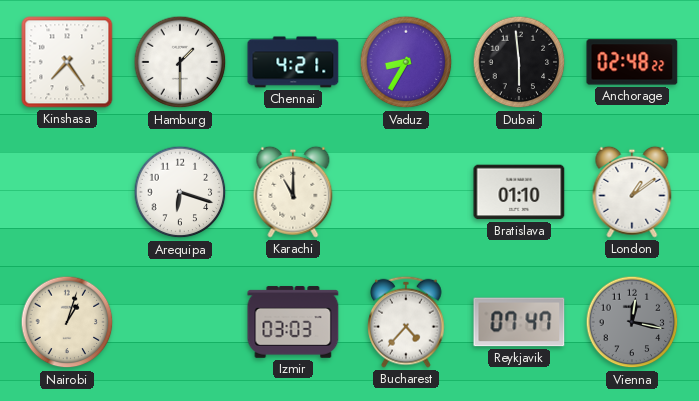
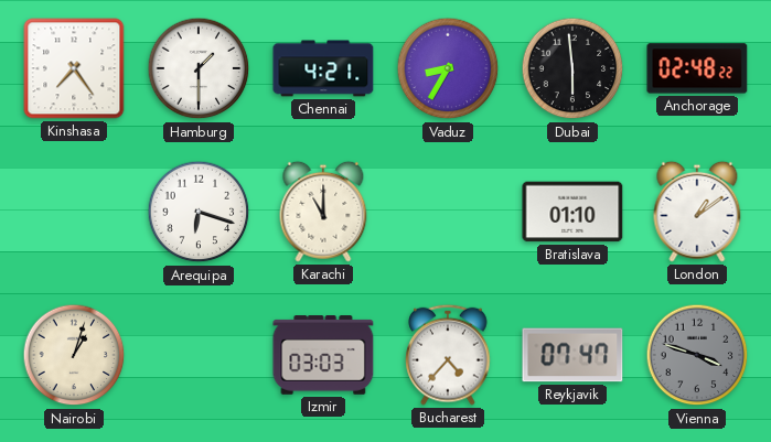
Vienna: 12:17 -> 3:48
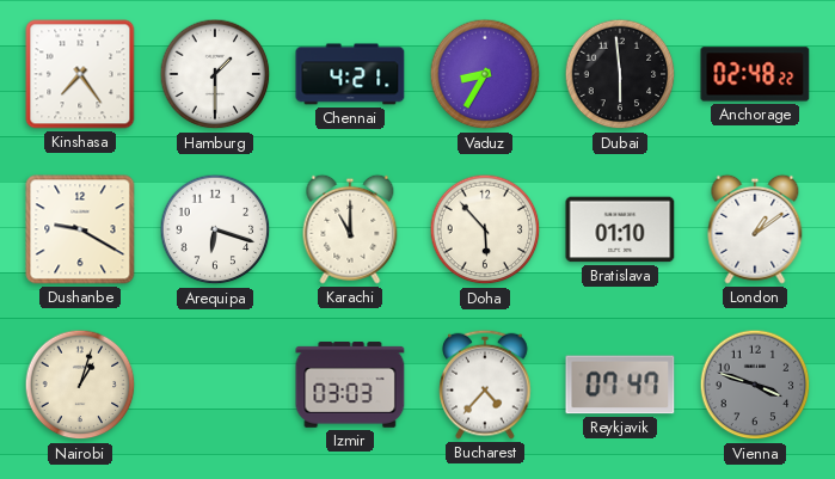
Dushanbe: none -> 9:20
Doha: none -> 5:53
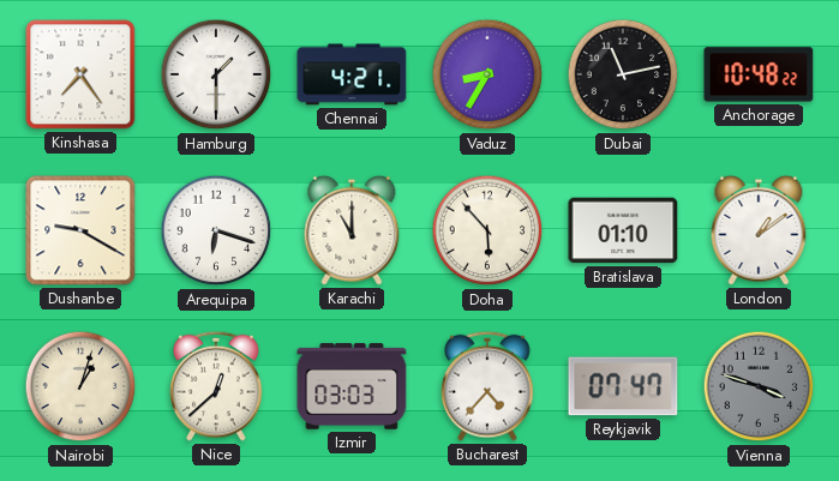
Dubai: 5:59 -> 11:13
Anchorage: 02:48 -> 10:48
Nice: none -> 12:38
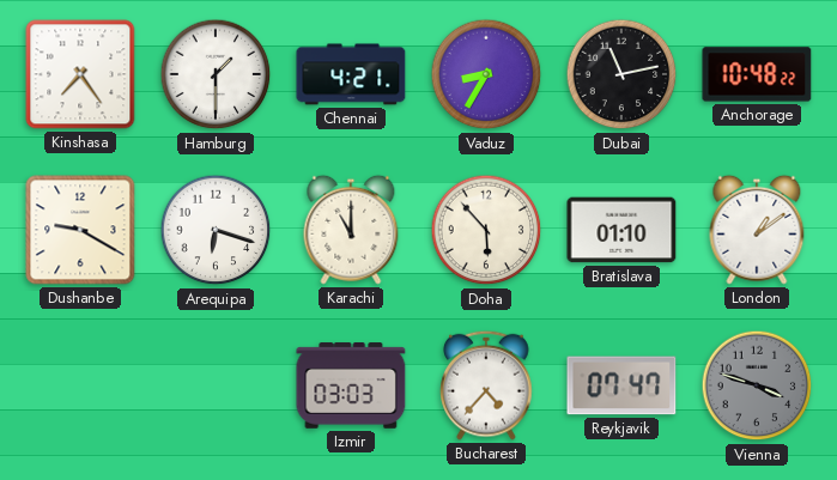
Nairobi: 1:03 -> none
Nice: 12:38 -> none
